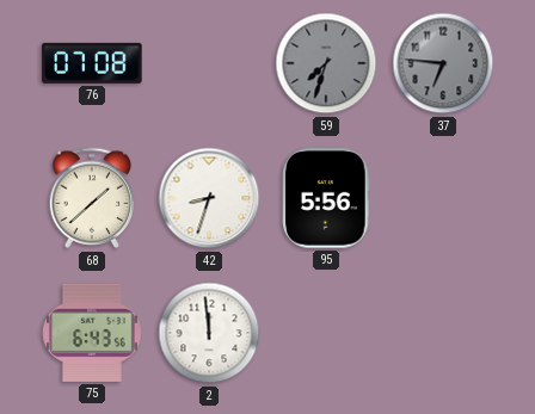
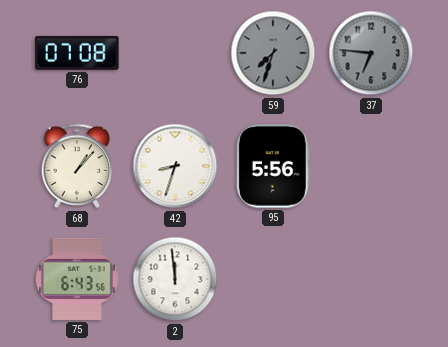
68: 1:38 -> 1:07
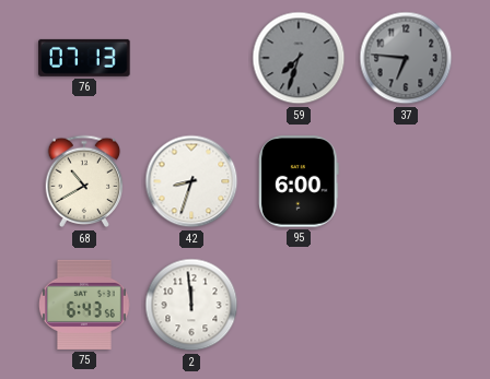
76: 07:08 -> 07:13
68: 1:07 -> 10:40
95: 5:56 -> 6:00
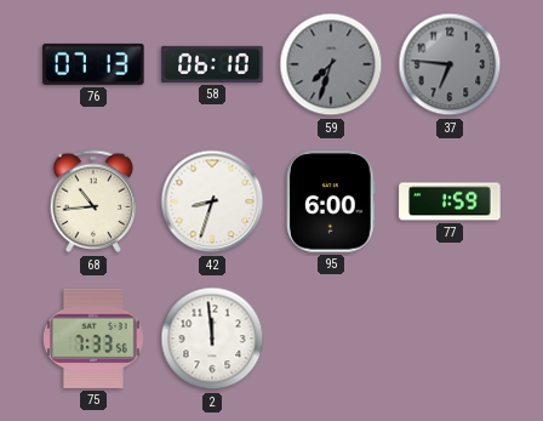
58: none -> 06:10
68: 10:40 -> 10:44
77: none -> 1:59
75: 6:43 -> 7:33
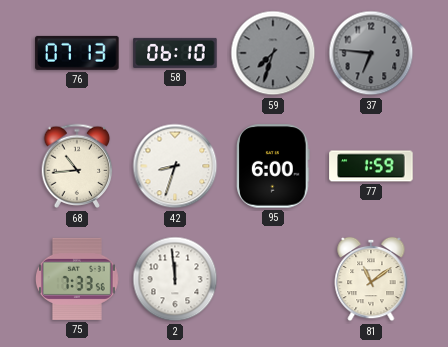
81: none -> 11:09
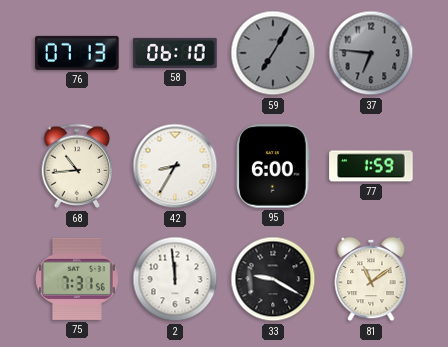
59: 7:33 -> 7:05
42: 8:33 -> 8:35
75: 7:33 -> 7:31
33: none -> 9:20
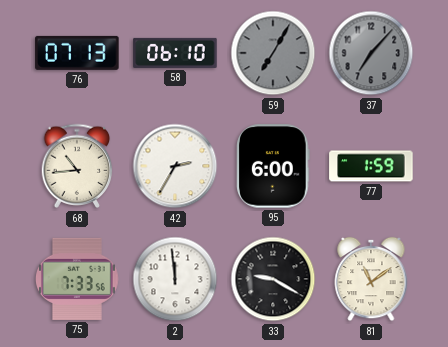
37: 6:46 -> 7:07
42: 8:35 -> 2:35
75: 7:31 -> 7:33
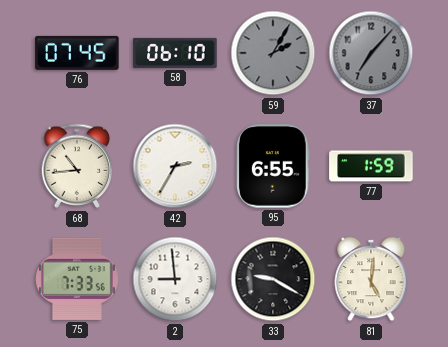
76: 07:13 -> 07:45
59: 7:05 -> 2:05
95: 6:00 -> 6:55
2: 11:59 -> 8:59
81: 11:09 -> 5:01
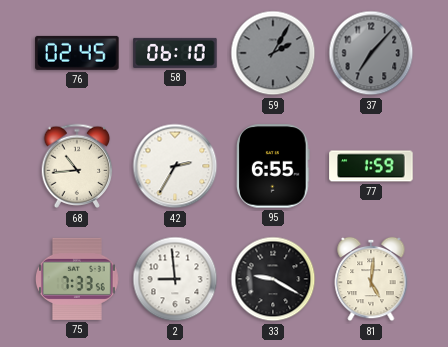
76: 07:45 -> 02:45
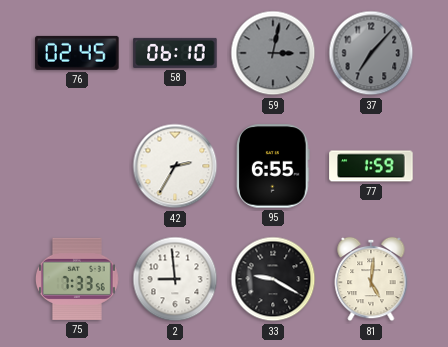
59: 2:05 -> 3:02
68: 10:44 -> none
